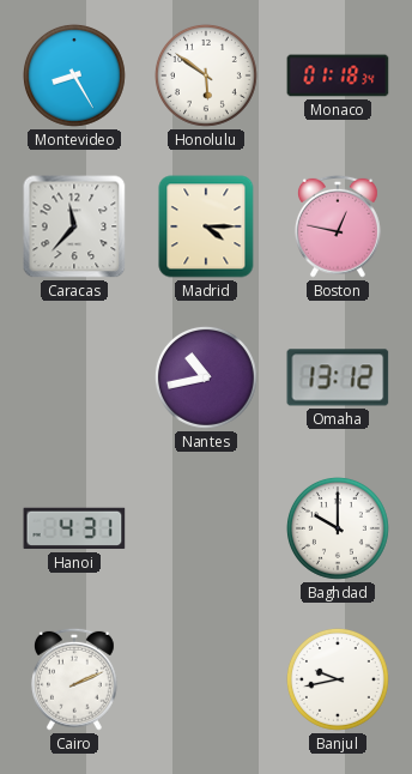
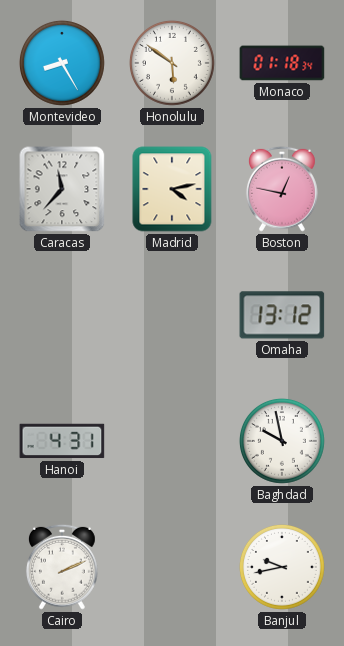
Madrid: 4:15 -> 4:13
Nantes: 10:43 -> none
Baghdad: 10:00 -> 9:58
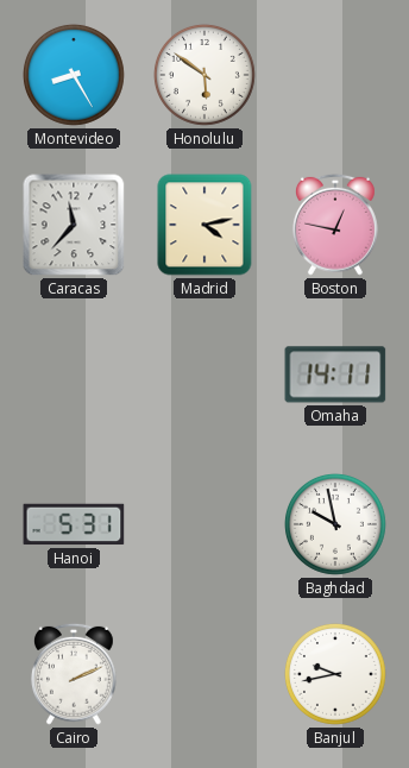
Monaco: 01:18 -> none
Omaha: 13:12 -> 14:11
Hanoi: 4:31 -> 5:31
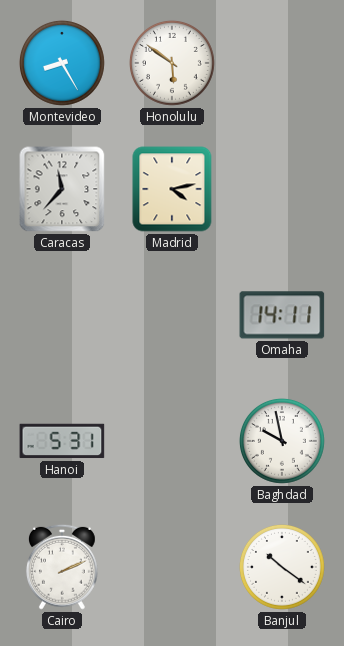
Boston: 12:47 -> none
Banjul: 9:43 -> 10:21
